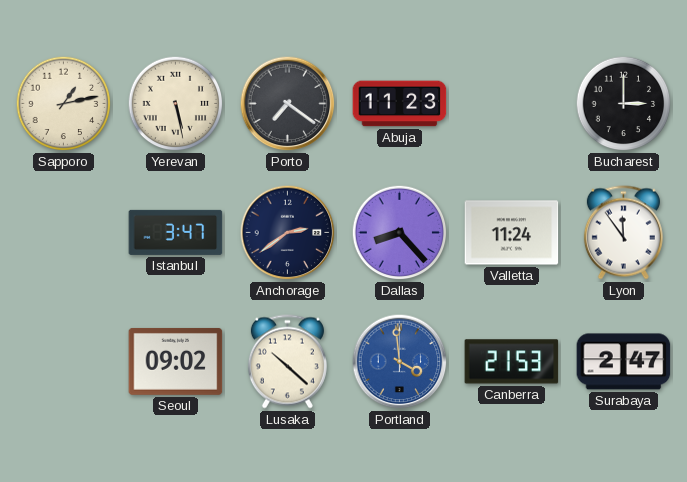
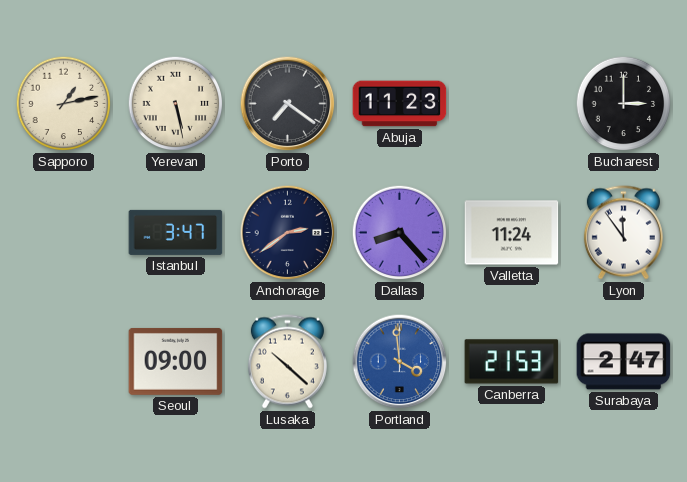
Seoul: 09:02 -> 09:00
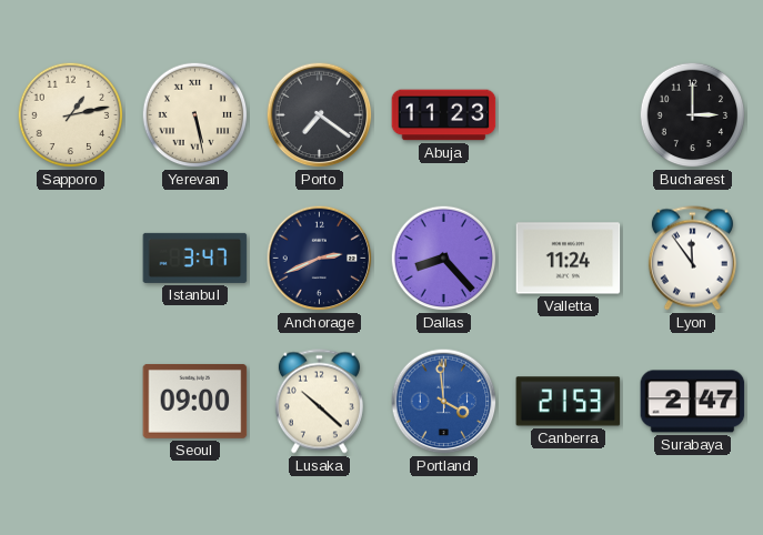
Anchorage: 2:39 -> 2:41
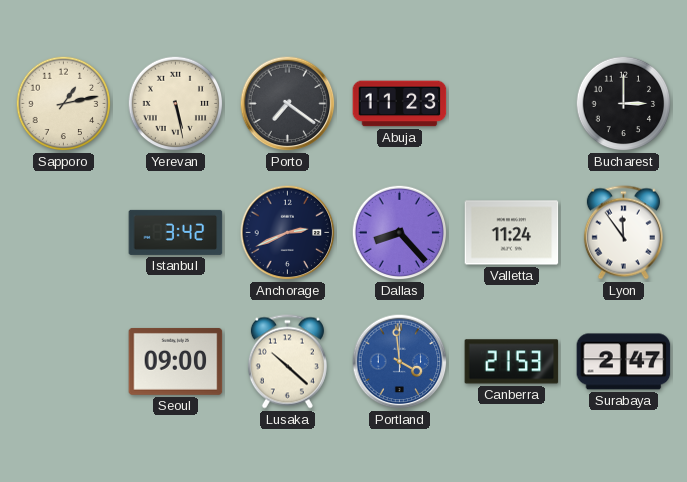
Istanbul: 3:47 -> 3:42
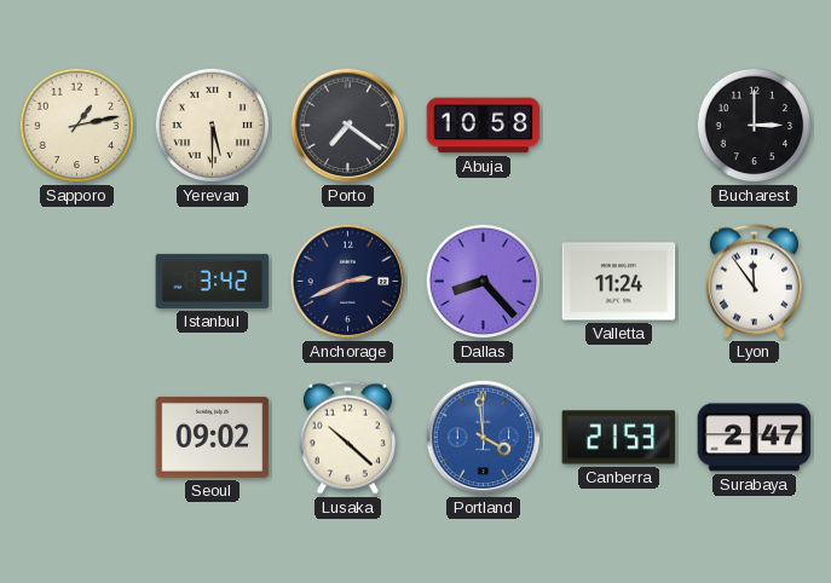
Yerevan: 5:28 -> 5:30
Abuja: 11:23 -> 10:58
Seoul: 09:00 -> 09:02
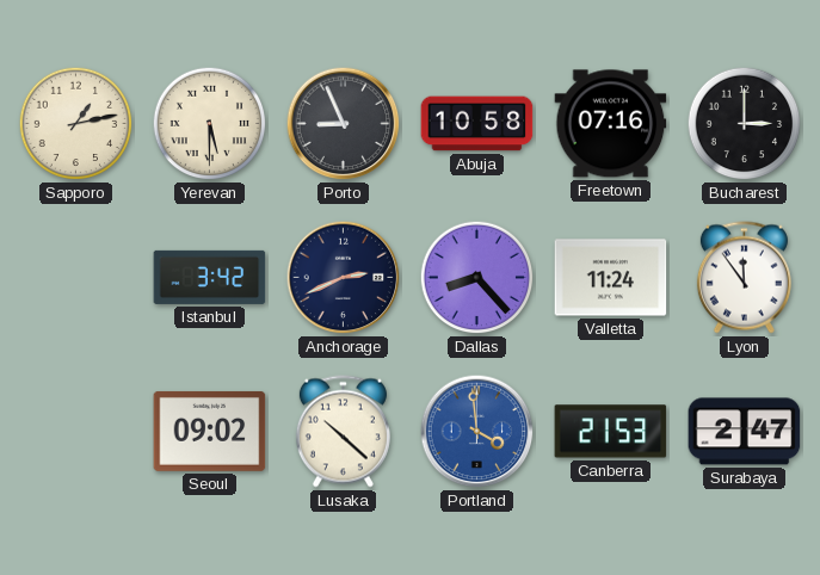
Porto: 7:21 -> 8:56
Freetown: none -> 07:16
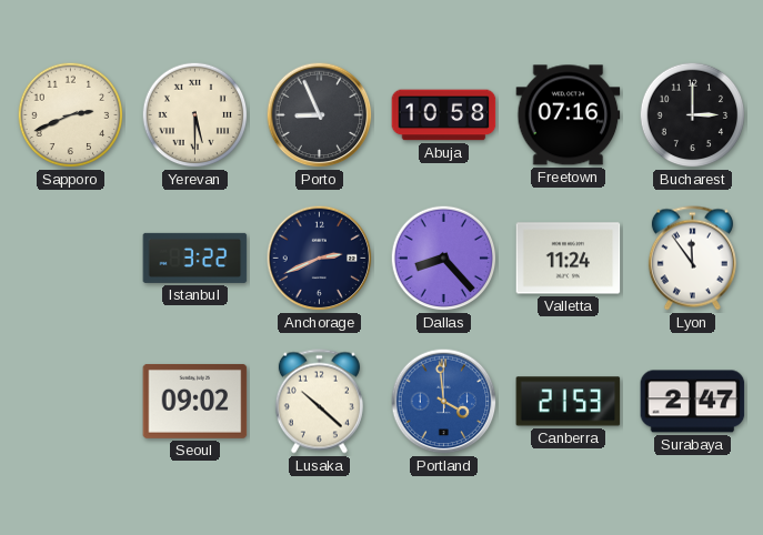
Sapporo: 1:13 -> 2:41
Istanbul: 3:42 -> 3:22
